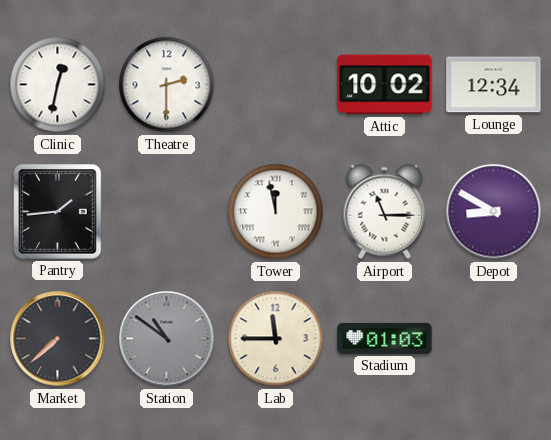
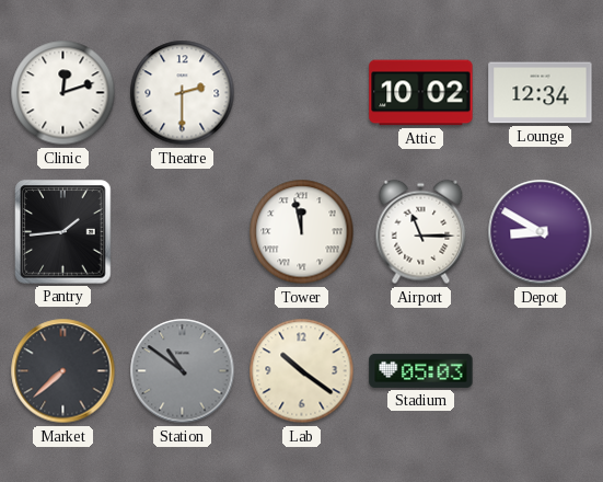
Clinic: 12:32 -> 12:12
Lab: 11:45 -> 10:21
Stadium: 01:03 -> 05:03
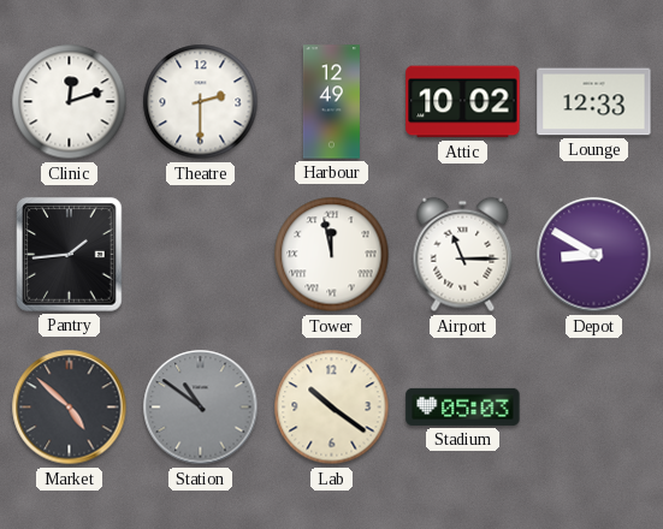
Harbour: none -> 12:49
Lounge: 12:34 -> 12:33
Market: 7:38 -> 4:52
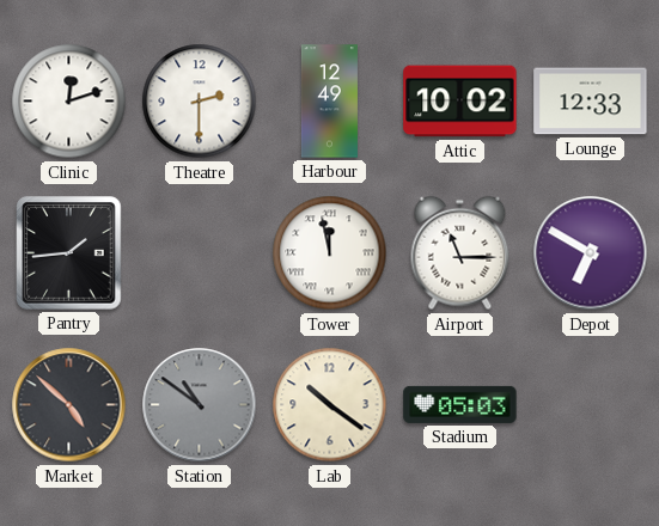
Depot: 8:50 -> 6:50
